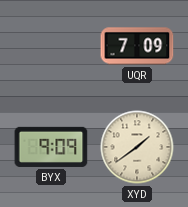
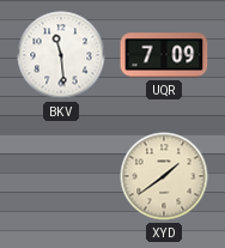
BKV: none -> 11:29
BYX: 9:09 -> none
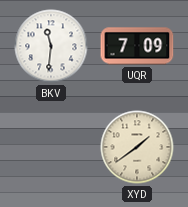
BKV: 11:29 -> 11:31
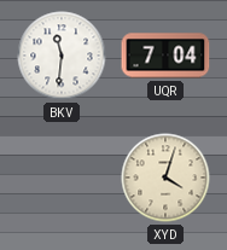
UQR: 7:09 -> 7:04
XYD: 1:39 -> 4:03
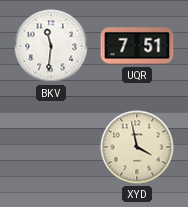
UQR: 7:04 -> 7:51
XYD: 4:03 -> 3:58
